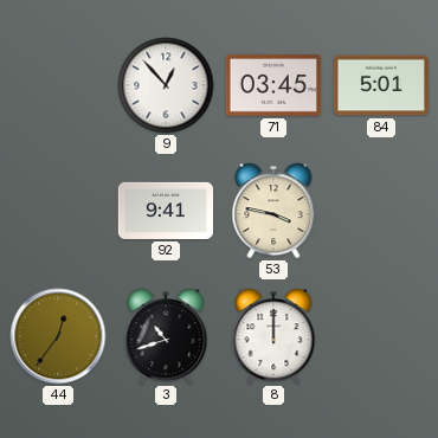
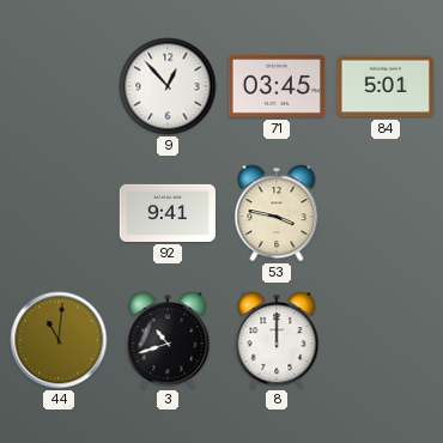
44: 12:36 -> 11:01
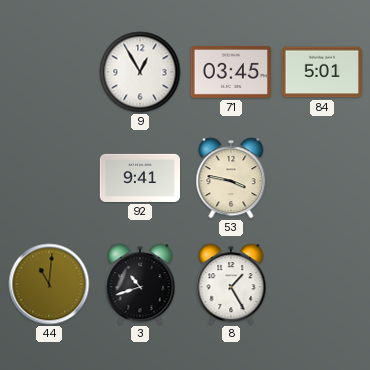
9: 12:53 -> 12:55
8: 12:00 -> 1:25
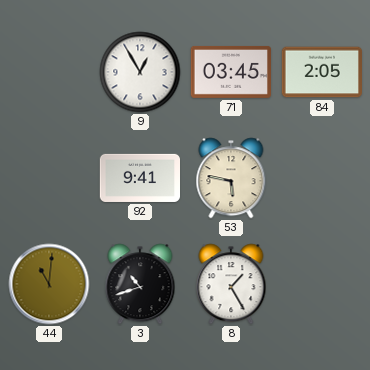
84: 5:01 -> 2:05
53: 3:47 -> 5:47
